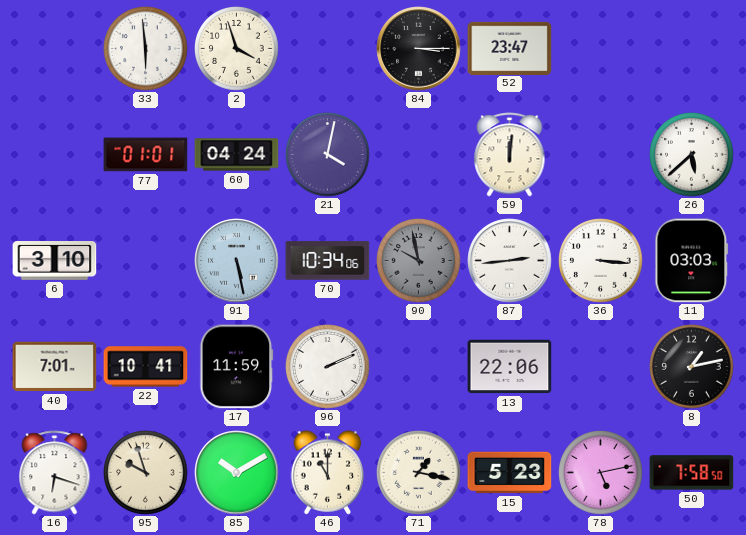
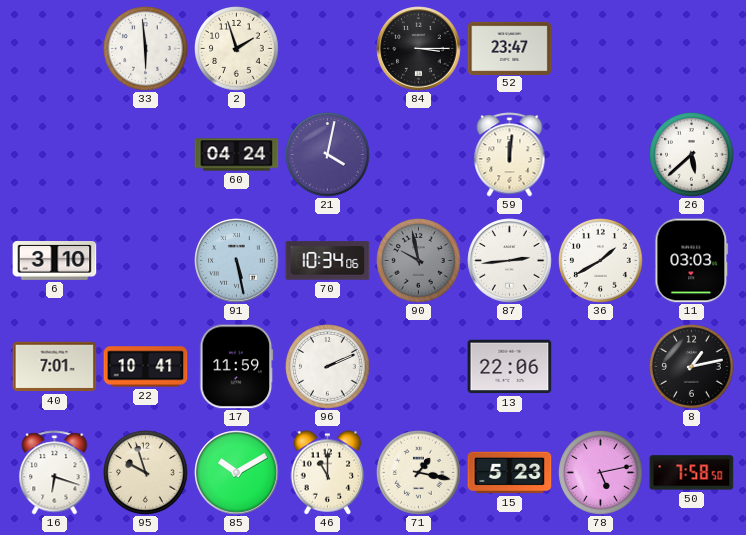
2: 3:57 -> 1:57
77: 01:01 -> none
36: 3:16 -> 1:40
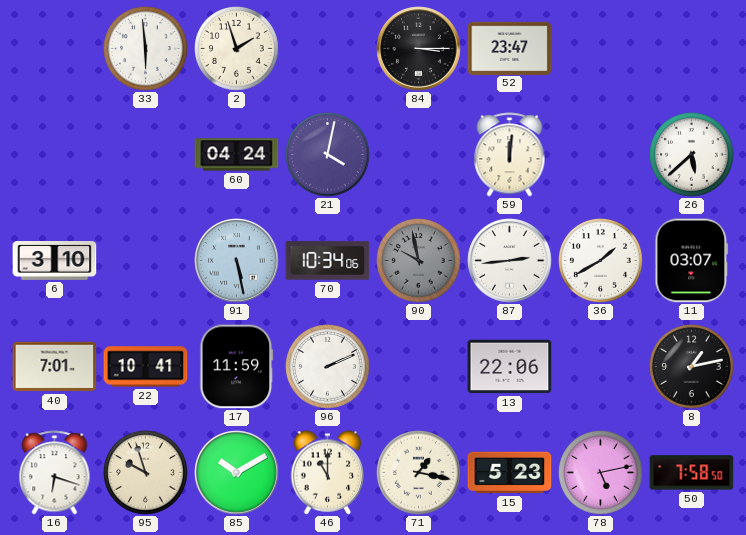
11: 03:03 -> 03:07
